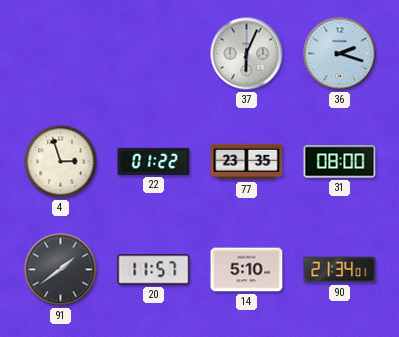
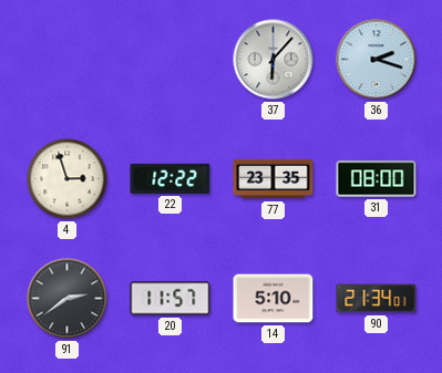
37: 6:04 -> 6:07
22: 01:22 -> 12:22
91: 1:39 -> 2:39
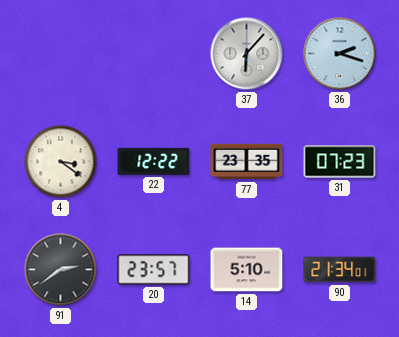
4: 2:57 -> 3:21
31: 08:00 -> 07:23
20: 11:57 -> 23:57
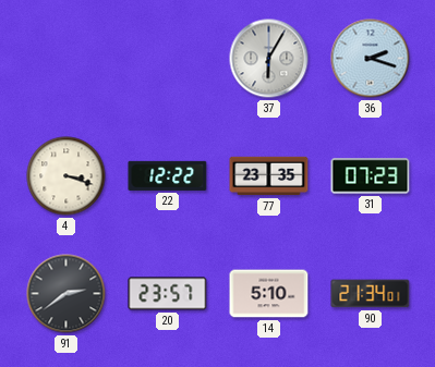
37: 6:07 -> 6:05
4: 3:21 -> 3:18
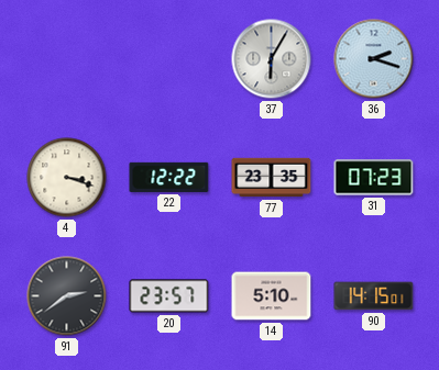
90: 21:34 -> 14:15
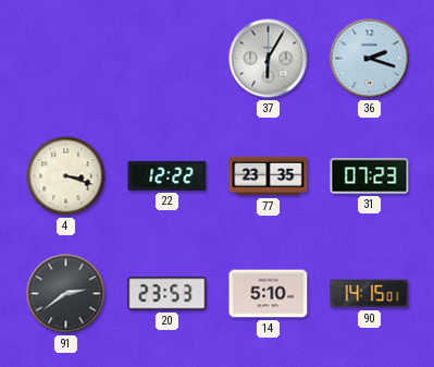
20: 23:57 -> 23:53
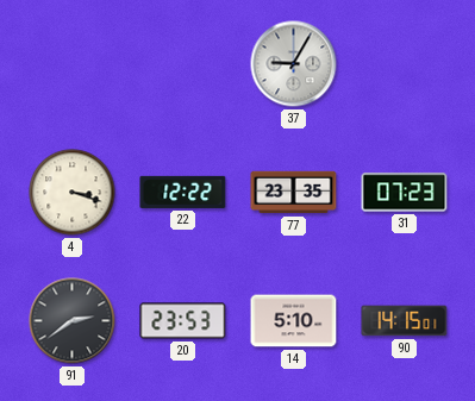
37: 6:05 -> 9:05
36: 2:18 -> none
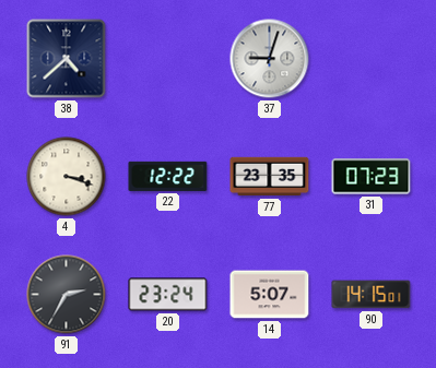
38: none -> 4:38
37: 9:05 -> 9:03
91: 2:39 -> 2:35
20: 23:53 -> 23:24
14: 5:10 -> 5:07
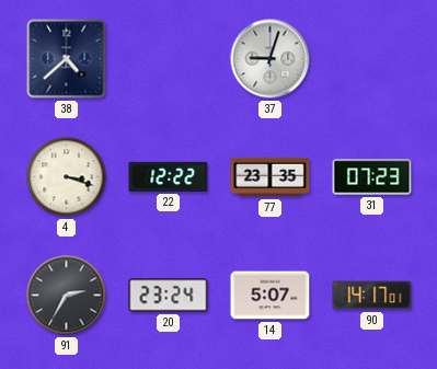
90: 14:15 -> 14:17
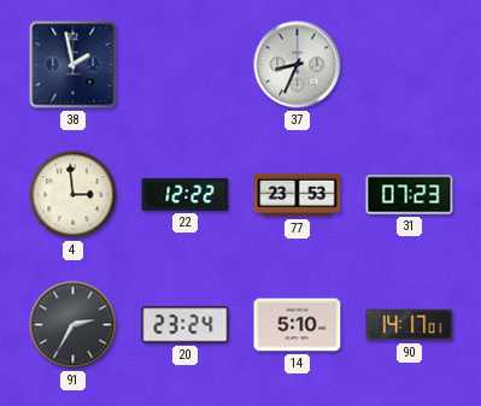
38: 4:38 -> 1:58
37: 9:03 -> 8:34
4: 3:18 -> 2:59
77: 23:35 -> 23:53
14: 5:07 -> 5:10
